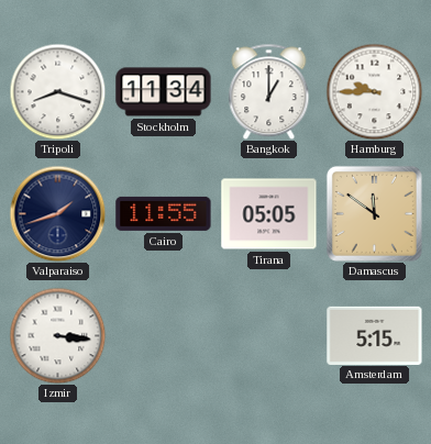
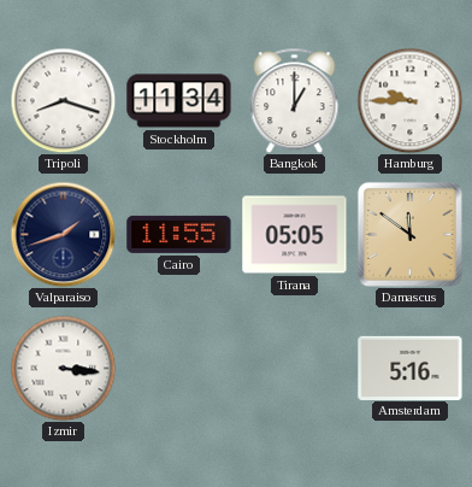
Amsterdam: 5:15 -> 5:16
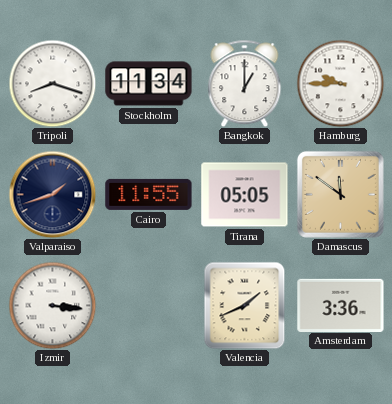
Valencia: none -> 1:41
Amsterdam: 5:16 -> 3:36
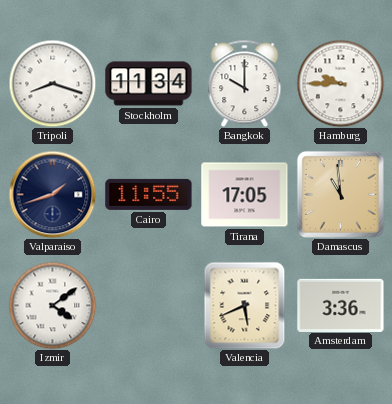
Bangkok: 1:00 -> 10:00
Tirana: 05:05 -> 17:05
Damascus: 11:51 -> 10:59
Izmir: 3:16 -> 4:09
Valencia: 1:41 -> 5:41
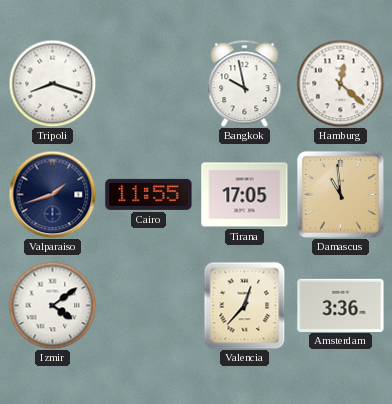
Stockholm: 11:34 -> none
Bangkok: 10:00 -> 9:58
Hamburg: 9:45 -> 12:22
Valencia: 5:41 -> 12:37
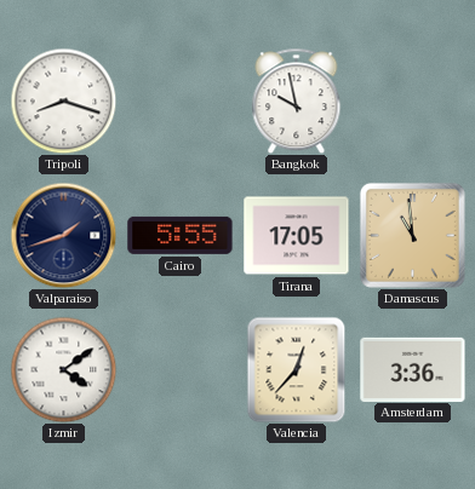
Hamburg: 12:22 -> none
Cairo: 11:55 -> 5:55
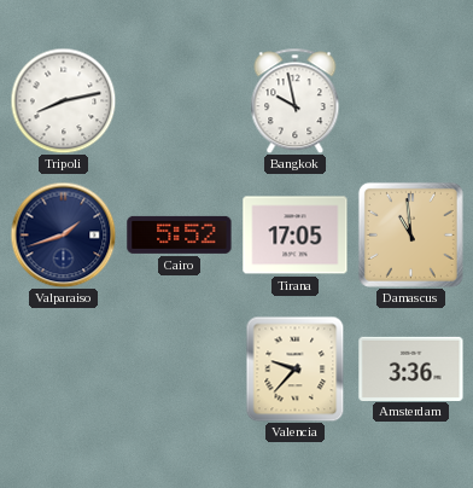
Tripoli: 8:18 -> 8:13
Cairo: 5:55 -> 5:52
Izmir: 4:09 -> none
Valencia: 12:37 -> 9:37
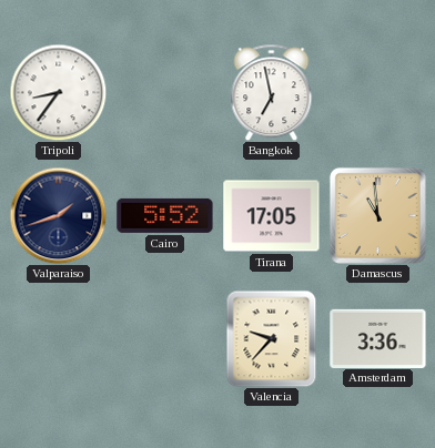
Tripoli: 8:13 -> 8:36
Bangkok: 9:58 -> 6:58
